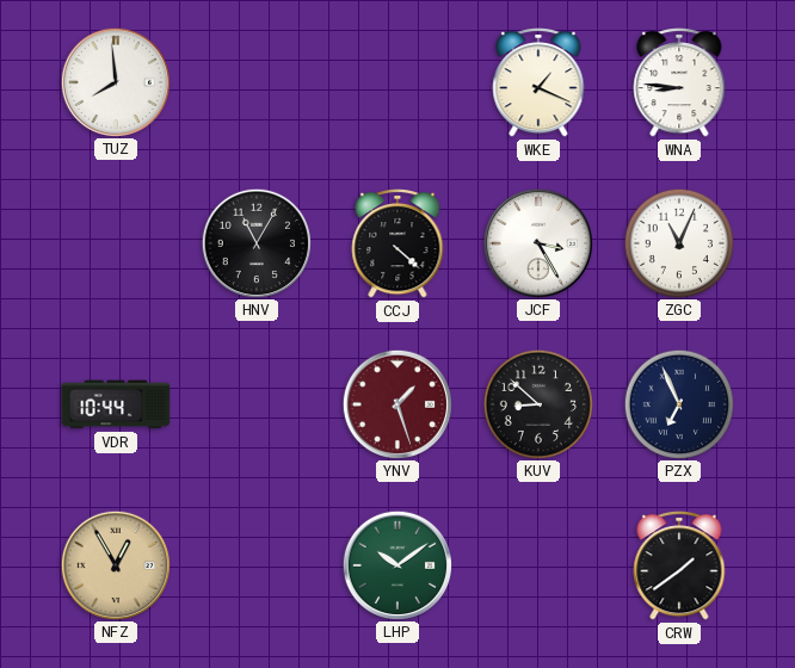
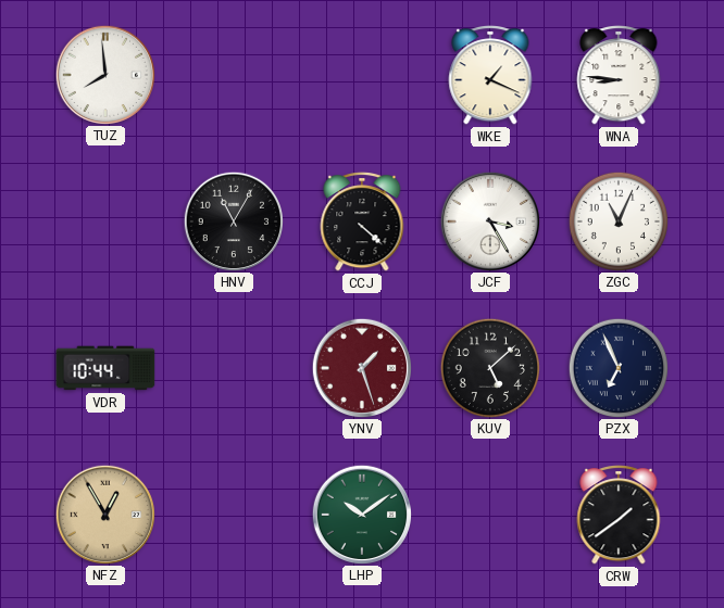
KUV: 8:52 -> 5:08
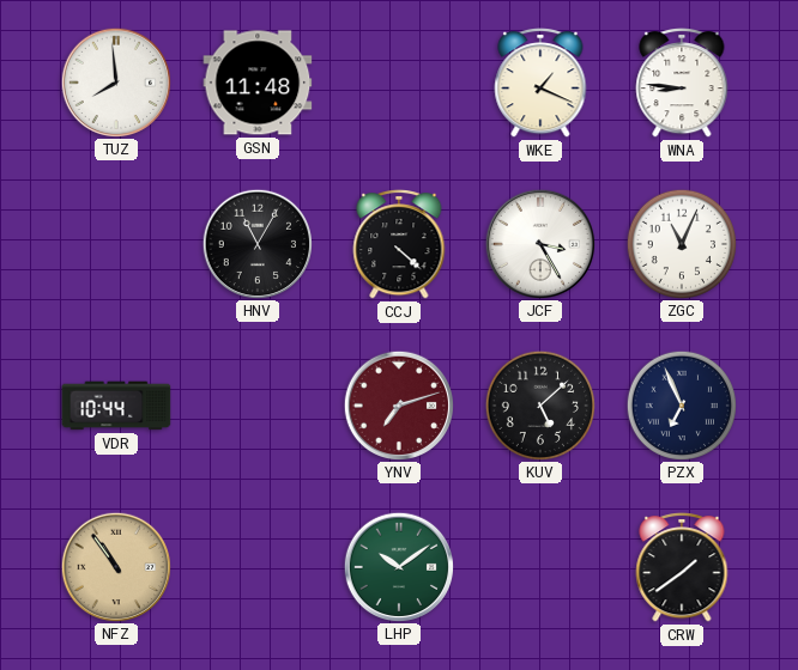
GSN: none -> 11:48
YNV: 1:27 -> 7:12
NFZ: 12:55 -> 10:54
